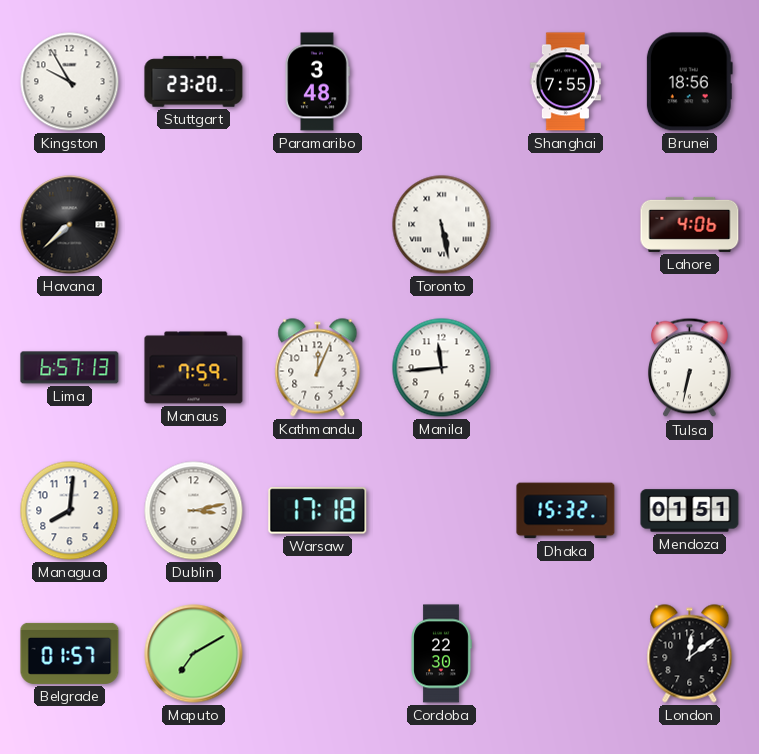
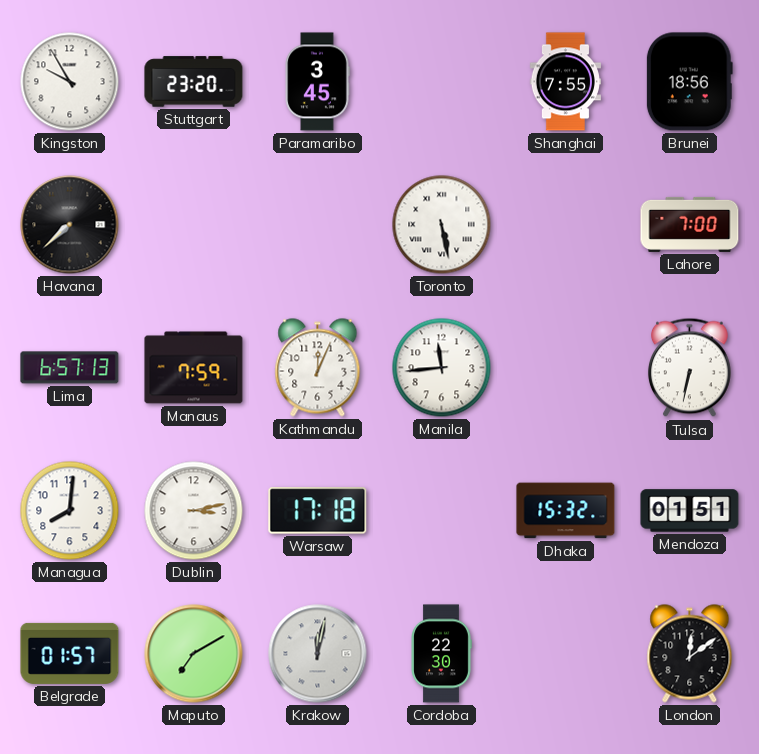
Paramaribo: 3:48 -> 3:45
Lahore: 4:06 -> 7:00
Krakow: none -> 12:02
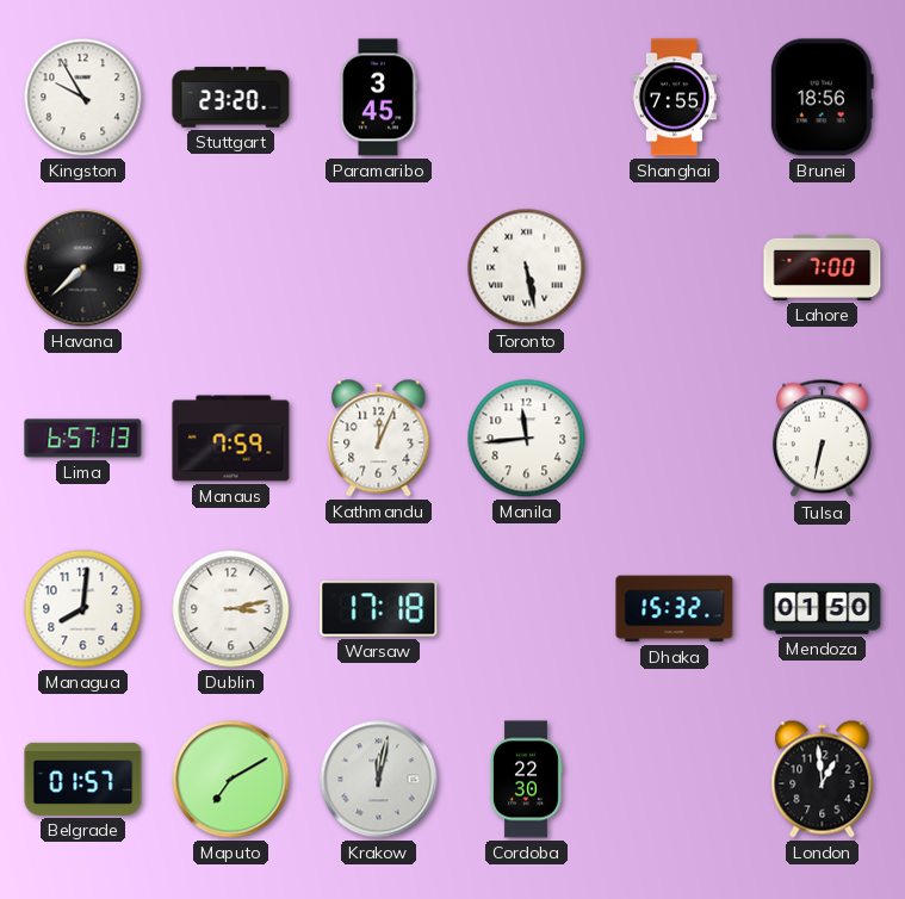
Mendoza: 01:51 -> 01:50
London: 12:09 -> 12:59
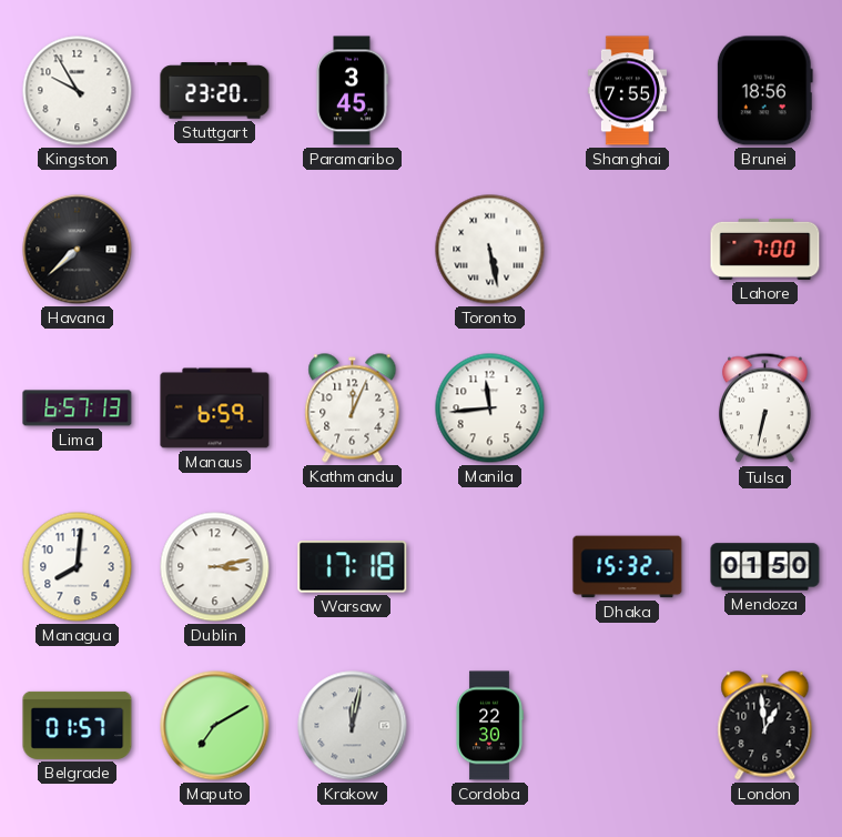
Manaus: 7:59 -> 6:59
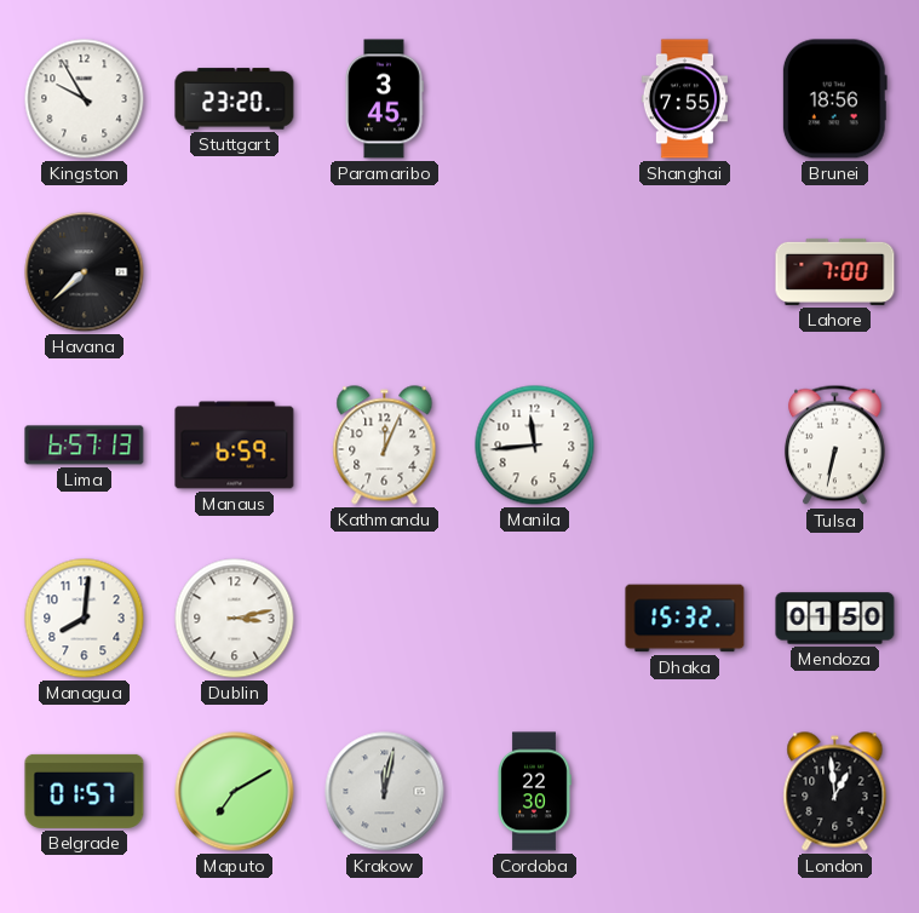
Toronto: 5:28 -> none
Warsaw: 17:18 -> none
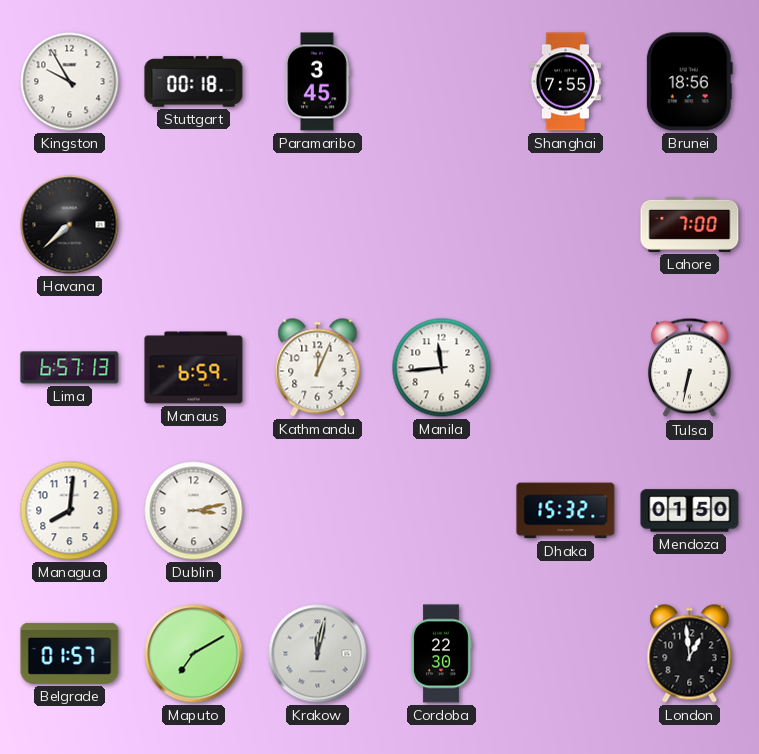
Stuttgart: 23:20 -> 00:18
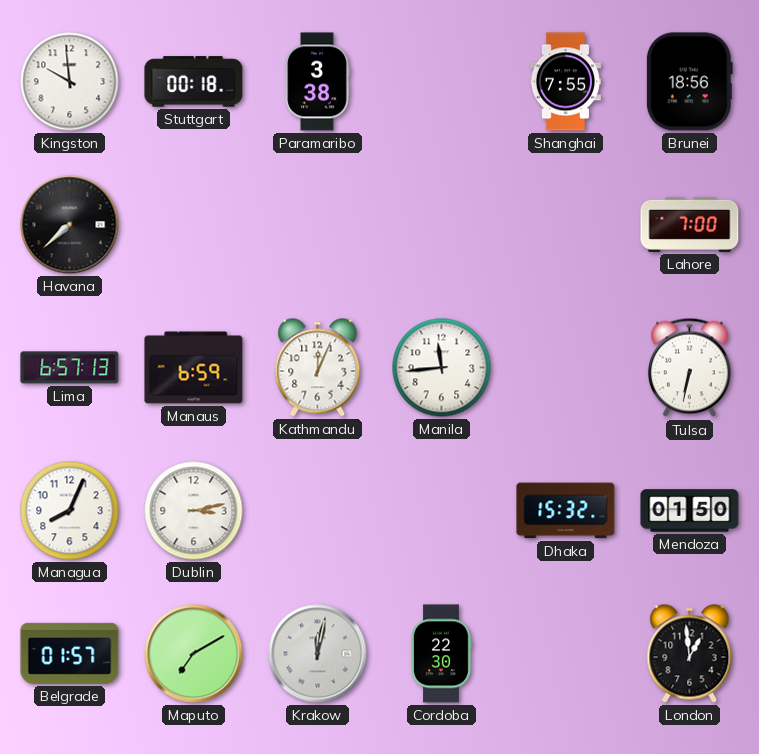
Kingston: 9:55 -> 9:59
Paramaribo: 3:45 -> 3:38
Managua: 8:01 -> 8:04
